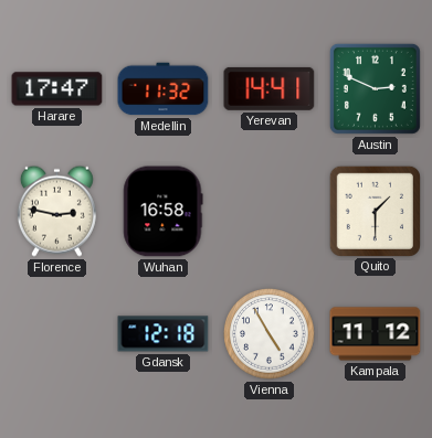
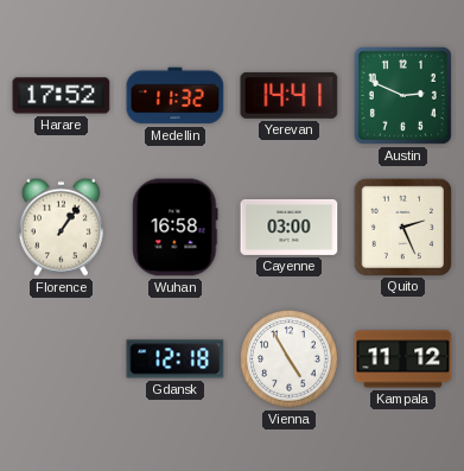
Harare: 17:47 -> 17:52
Florence: 2:47 -> 1:06
Cayenne: none -> 03:00
Quito: 1:30 -> 2:26
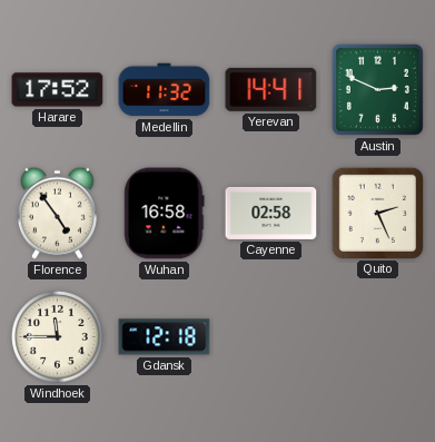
Florence: 1:06 -> 4:54
Cayenne: 03:00 -> 02:58
Windhoek: none -> 11:45
Vienna: 4:55 -> none
Kampala: 11:12 -> none
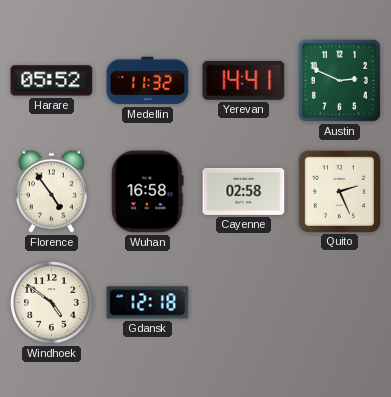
Harare: 17:52 -> 05:52
Windhoek: 11:45 -> 4:51
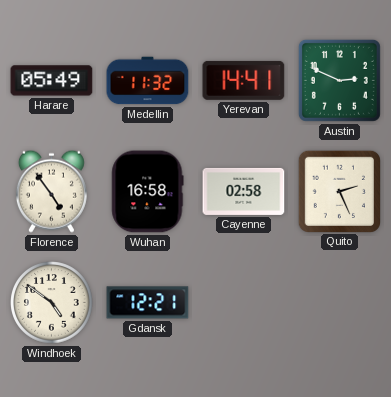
Harare: 05:52 -> 05:49
Gdansk: 12:18 -> 12:21
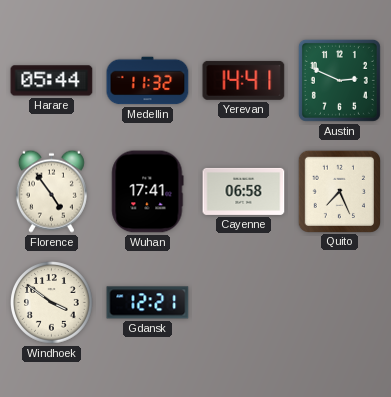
Harare: 05:49 -> 05:44
Wuhan: 16:58 -> 17:41
Cayenne: 02:58 -> 06:58
Quito: 2:26 -> 7:26
Windhoek: 4:51 -> 3:51
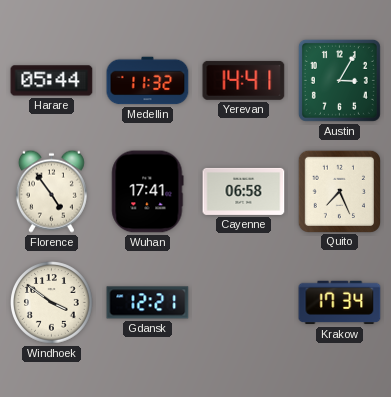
Austin: 2:49 -> 3:05
Krakow: none -> 17:34
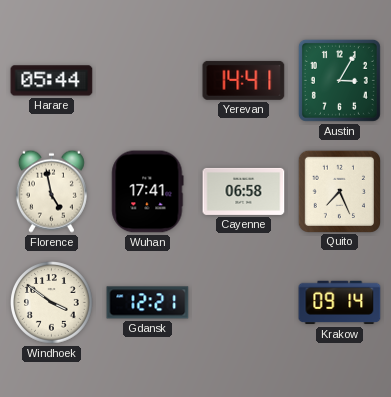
Medellin: 11:32 -> none
Florence: 4:54 -> 4:58
Krakow: 17:34 -> 09:14
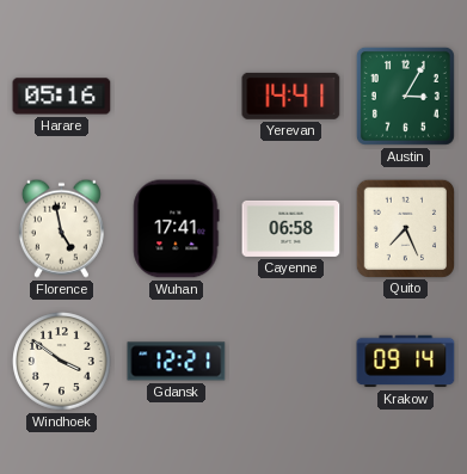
Harare: 05:44 -> 05:16
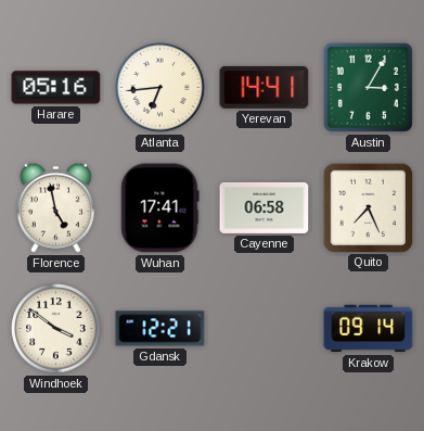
Atlanta: none -> 6:44
